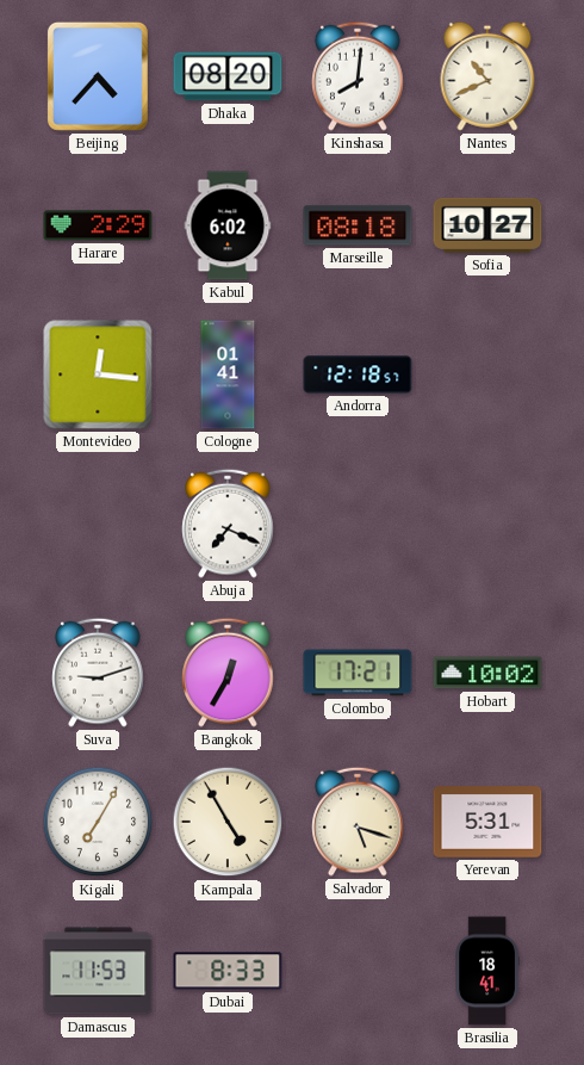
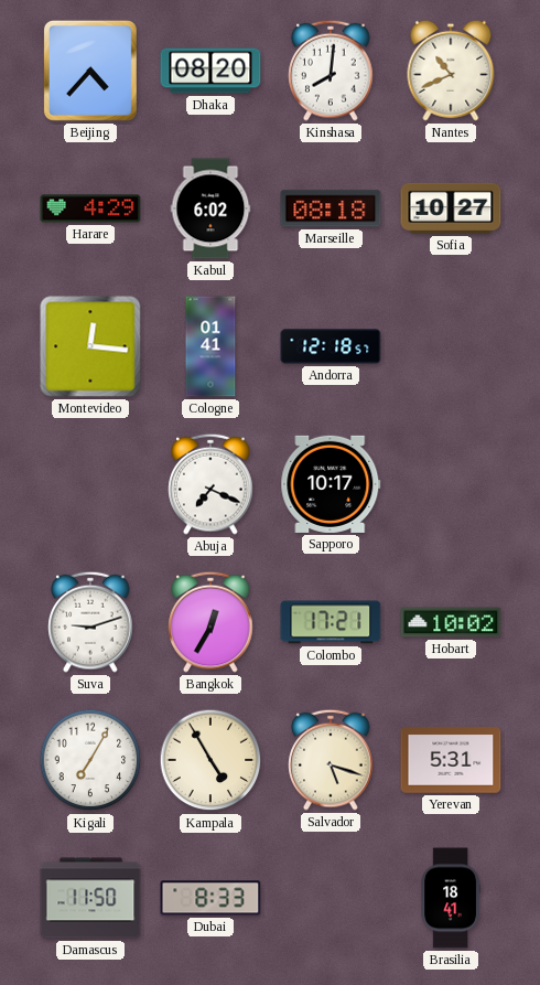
Harare: 2:29 -> 4:29
Sapporo: none -> 10:17
Damascus: 11:53 -> 11:50
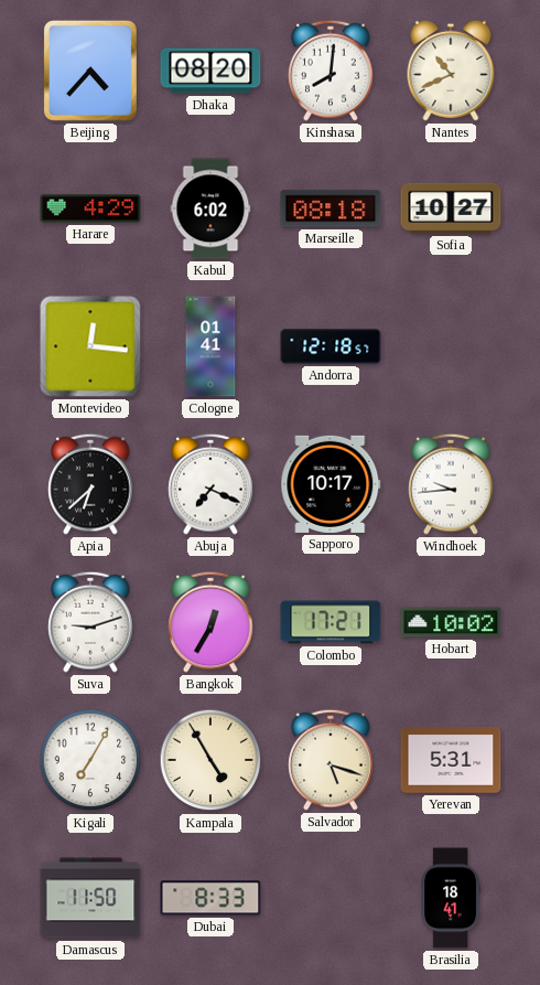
Apia: none -> 6:38
Windhoek: none -> 9:44
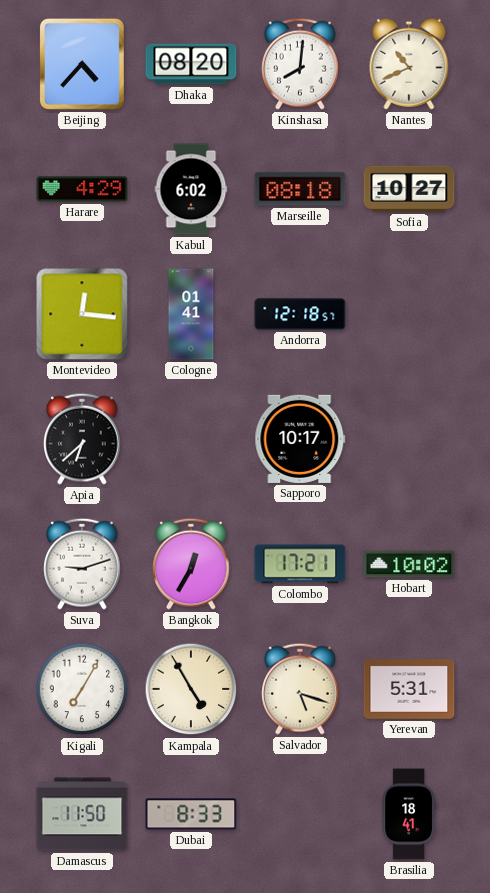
Abuja: 7:19 -> none
Windhoek: 9:44 -> none
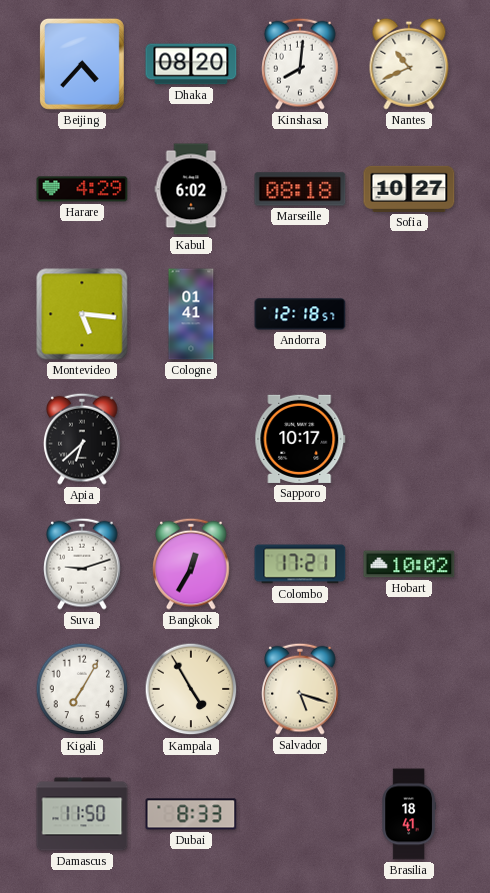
Montevideo: 12:16 -> 5:16
Yerevan: 5:31 -> none
